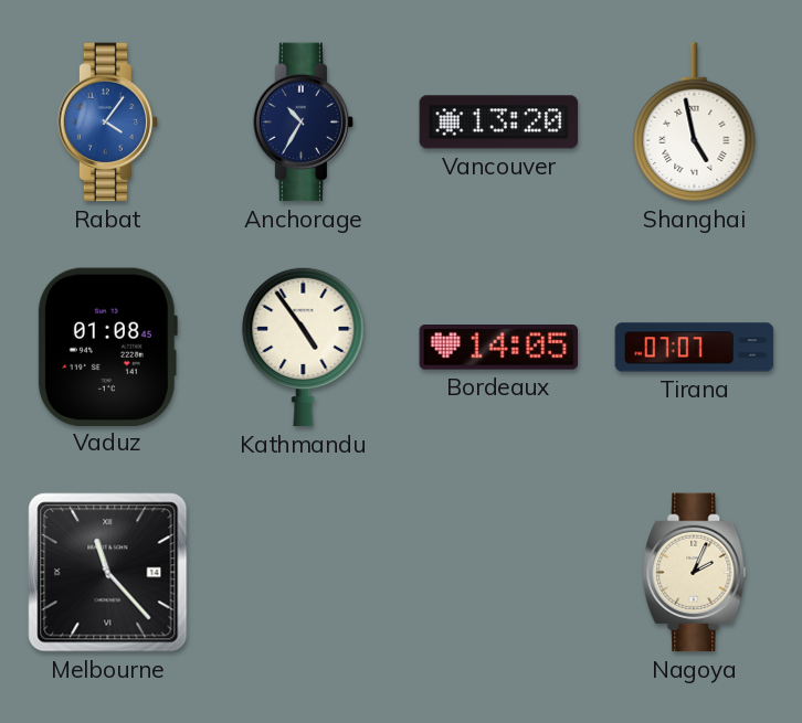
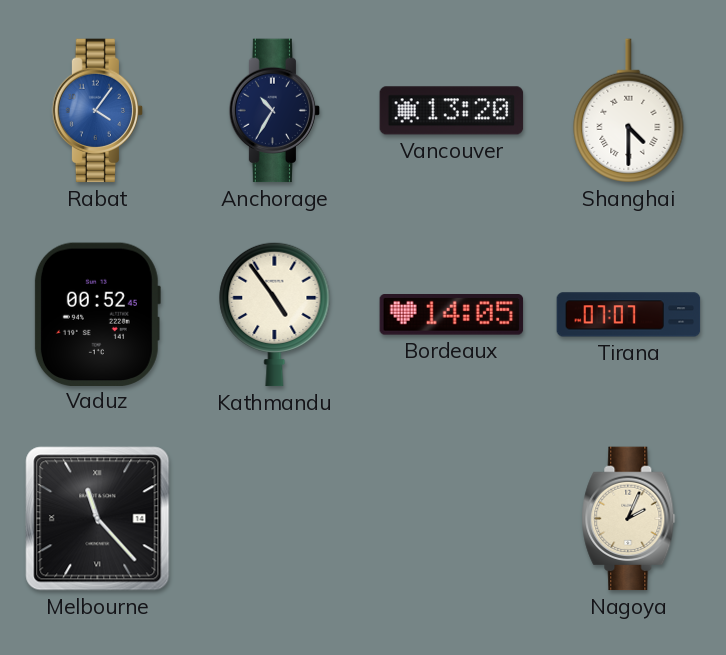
Shanghai: 4:58 -> 4:30
Vaduz: 01:08 -> 00:52
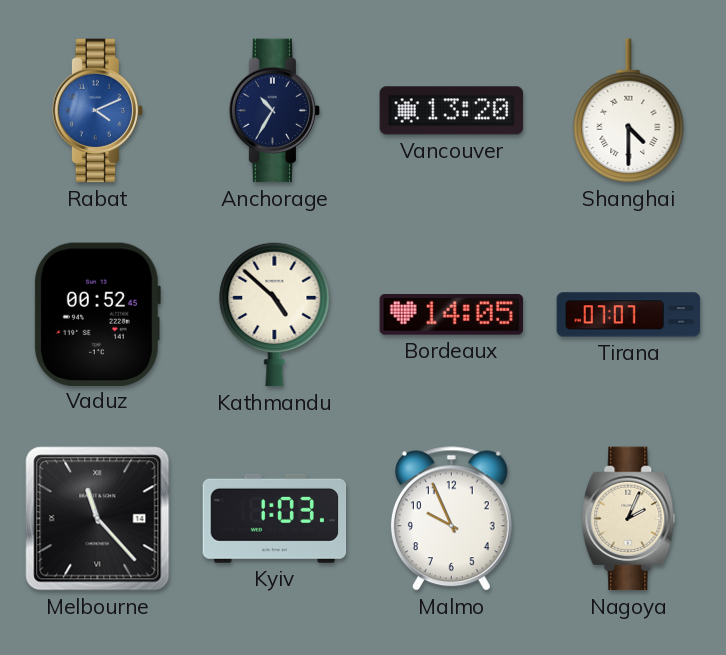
Rabat: 4:06 -> 4:11
Kathmandu: 4:54 -> 4:52
Kyiv: none -> 1:03
Malmo: none -> 9:56
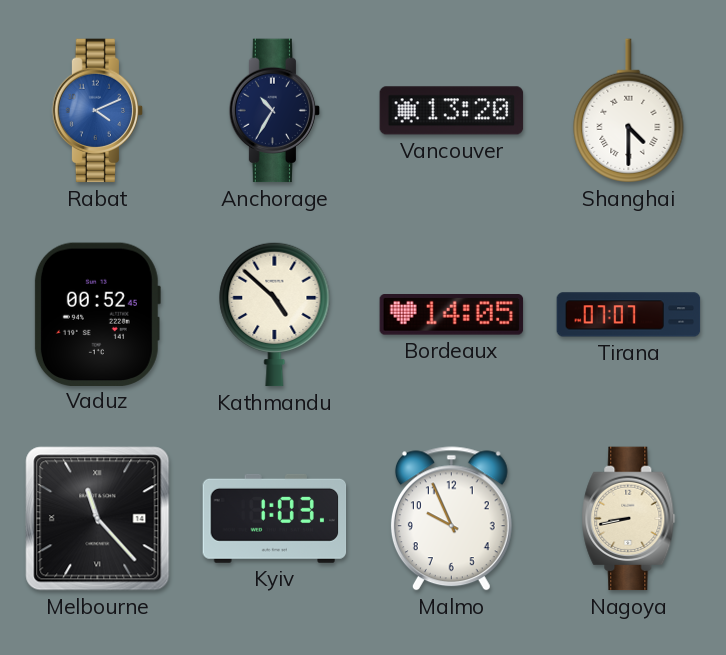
Nagoya: 2:04 -> 8:43
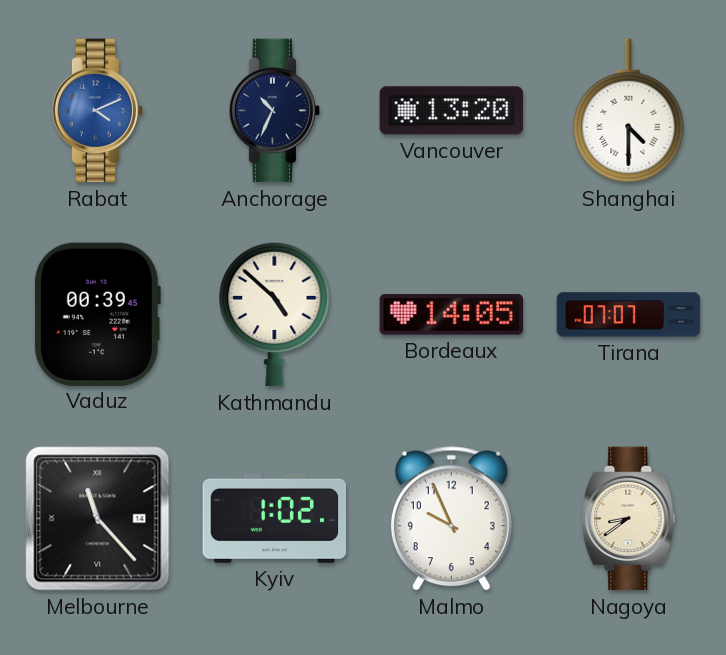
Anchorage: 10:35 -> 10:34
Vaduz: 00:52 -> 00:39
Kyiv: 1:03 -> 1:02
Nagoya: 8:43 -> 8:39
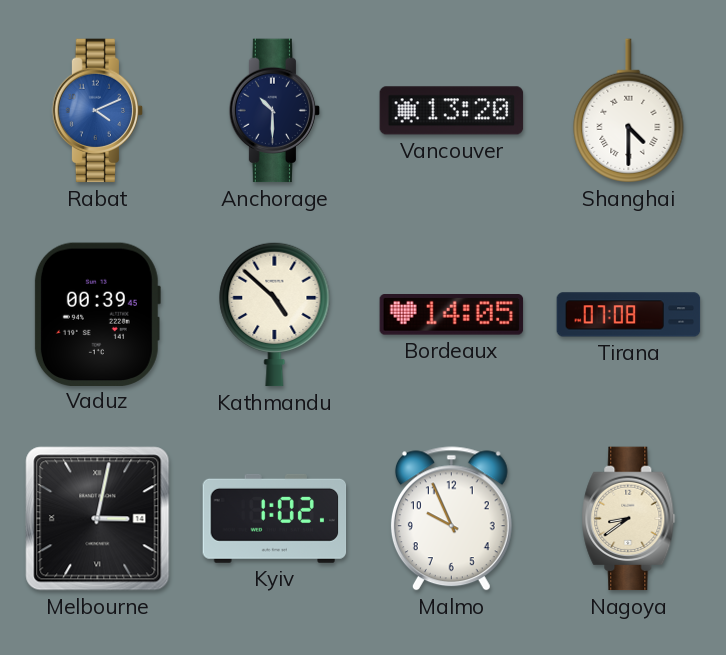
Anchorage: 10:34 -> 10:30
Tirana: 07:07 -> 07:08
Melbourne: 11:23 -> 3:02
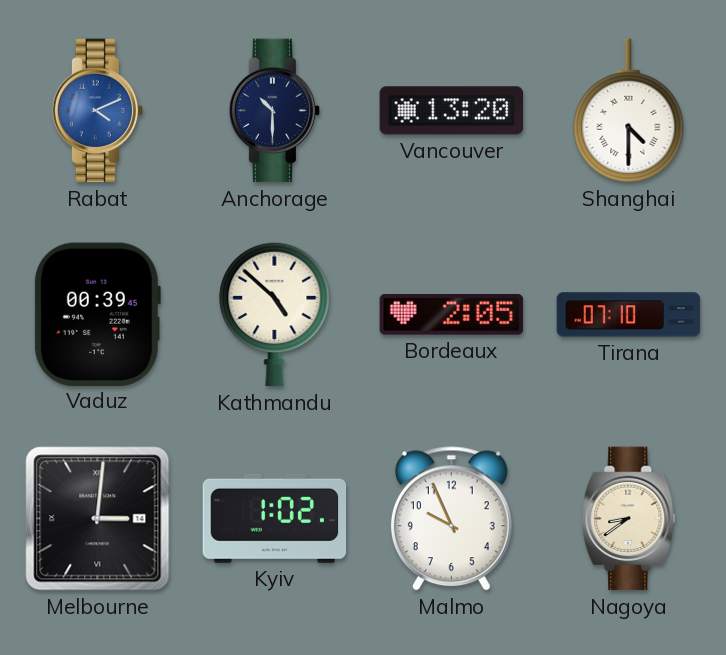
Bordeaux: 14:05 -> 2:05
Tirana: 07:08 -> 07:10
Melbourne: 3:02 -> 3:01
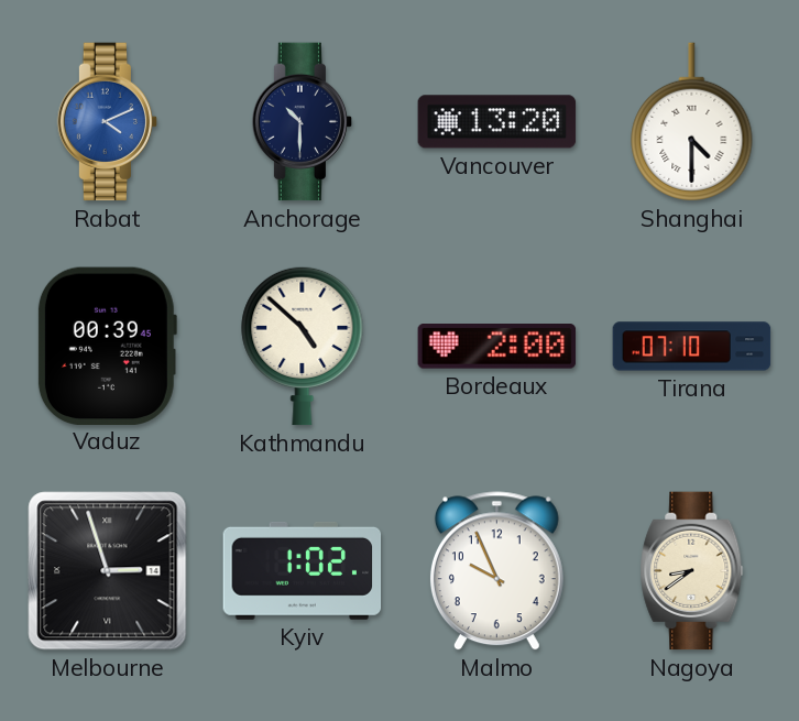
Bordeaux: 2:05 -> 2:00
Melbourne: 3:01 -> 2:57
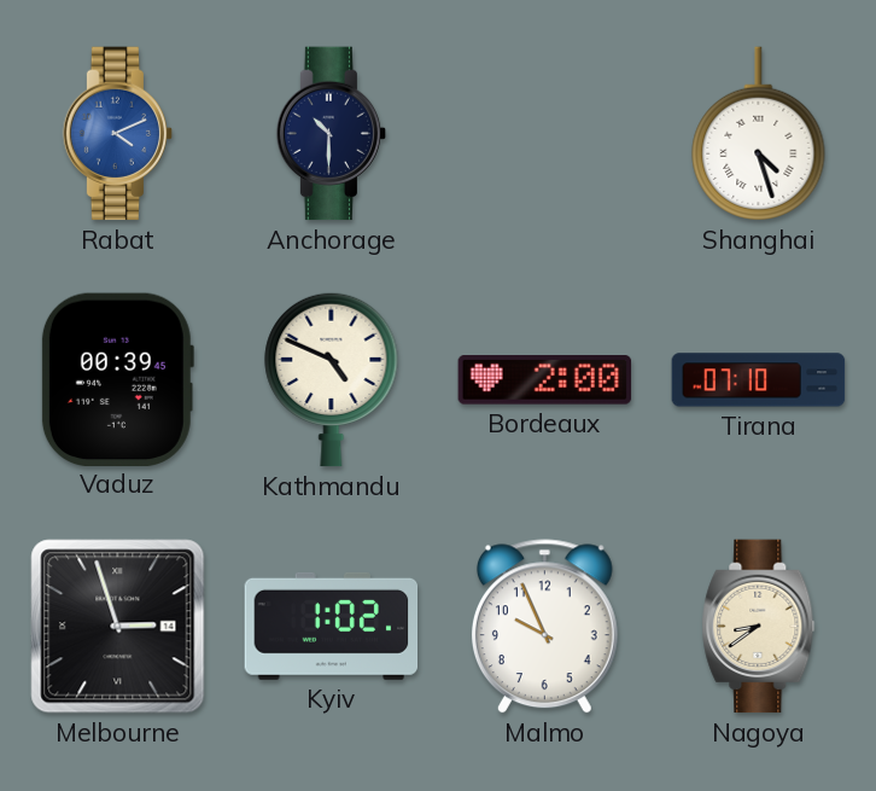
Vancouver: 13:20 -> none
Shanghai: 4:30 -> 4:27
Kathmandu: 4:52 -> 4:49
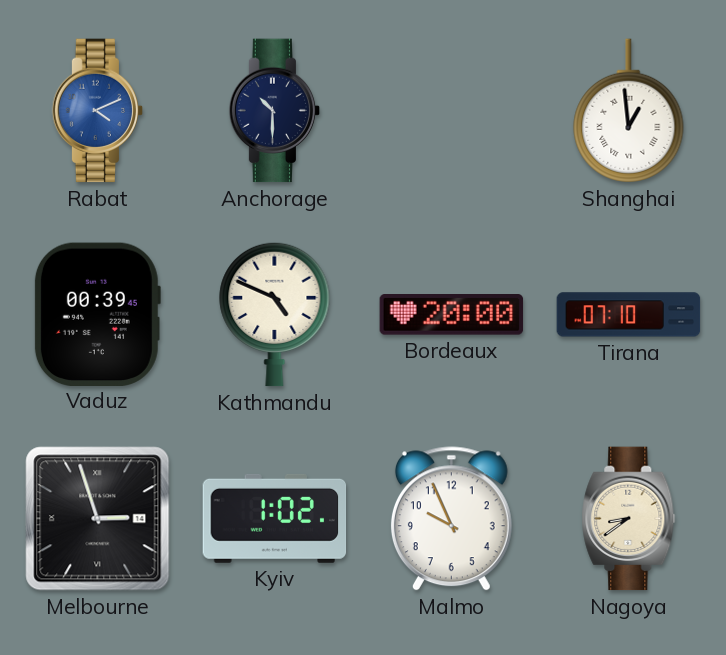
Shanghai: 4:27 -> 12:59
Bordeaux: 2:00 -> 20:00
